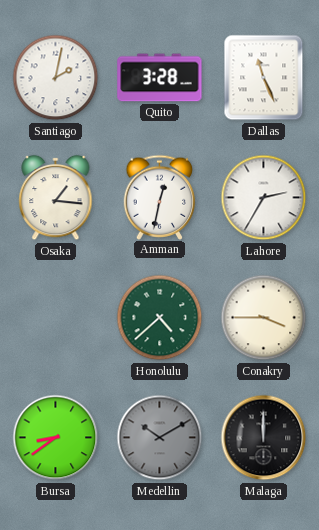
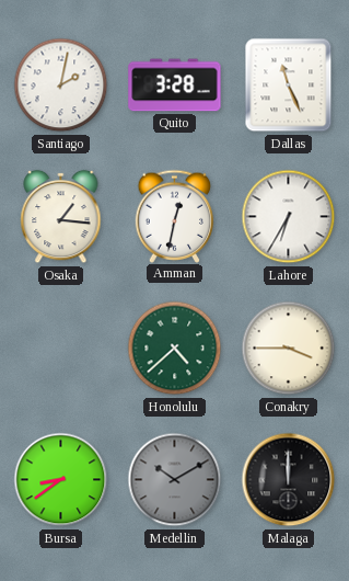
Lahore: 2:35 -> 6:35
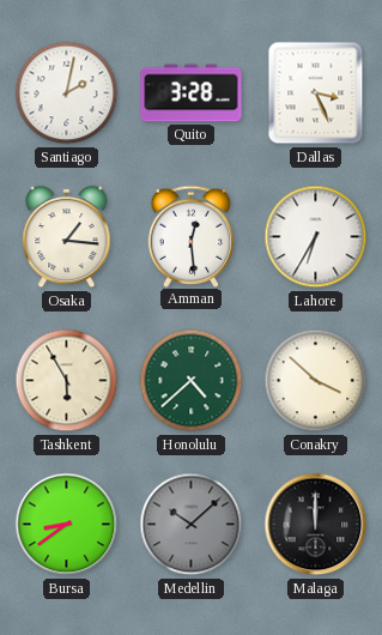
Dallas: 11:26 -> 3:26
Amman: 12:32 -> 12:29
Tashkent: none -> 5:55
Conakry: 3:45 -> 3:52
Medellin: 10:10 -> 10:08
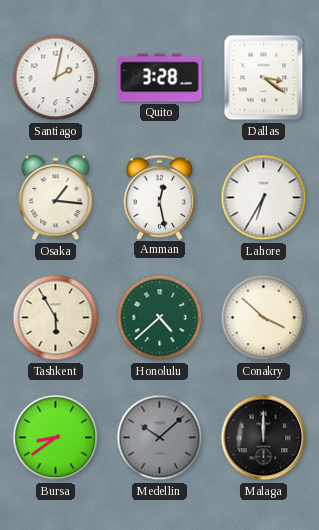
Dallas: 3:26 -> 3:21
Amman: 12:29 -> 12:28
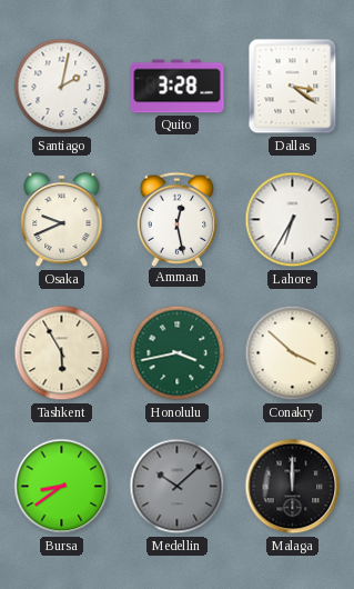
Osaka: 1:16 -> 9:41
Honolulu: 4:38 -> 3:43
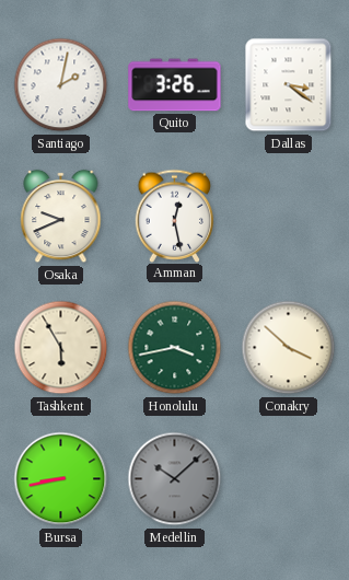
Quito: 3:28 -> 3:26
Lahore: 6:35 -> none
Bursa: 8:39 -> 8:43
Malaga: 12:00 -> none
